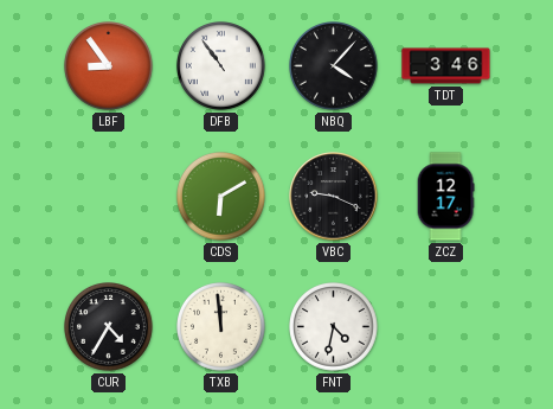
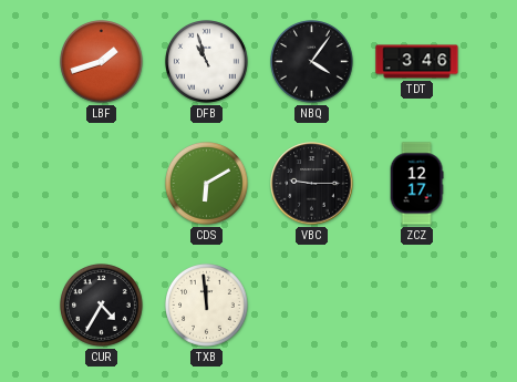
LBF: 8:54 -> 1:42
DFB: 10:54 -> 10:57
NBQ: 4:07 -> 4:06
VBC: 9:19 -> 9:15
FNT: 4:32 -> none
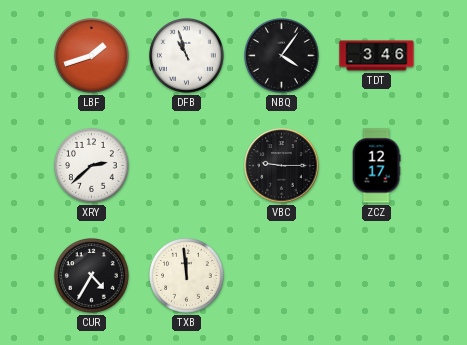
XRY: none -> 2:38
CDS: 6:10 -> none
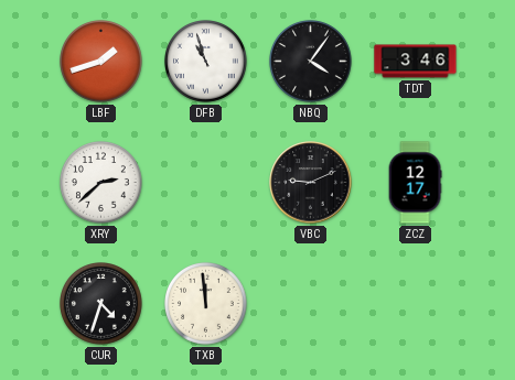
VBC: 9:15 -> 9:11
CUR: 4:35 -> 4:33
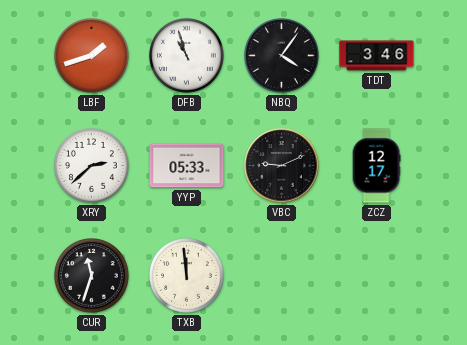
YYP: none -> 05:33
CUR: 4:33 -> 11:33
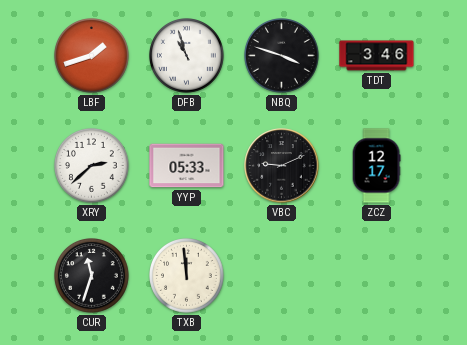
NBQ: 4:06 -> 3:48
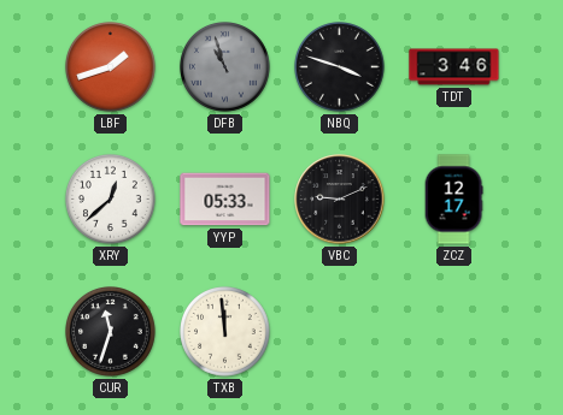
DFB dial: white -> grey
XRY: 2:38 -> 12:38
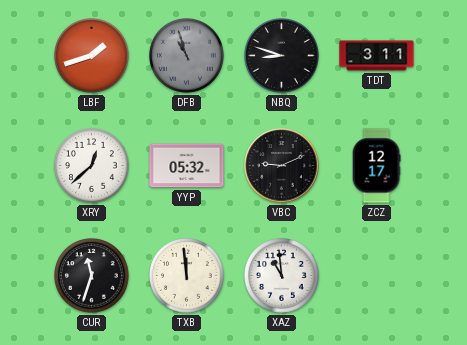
NBQ: 3:48 -> 8:48
TDT: 3:46 -> 3:11
YYP: 05:33 -> 05:32
XAZ: none -> 10:59
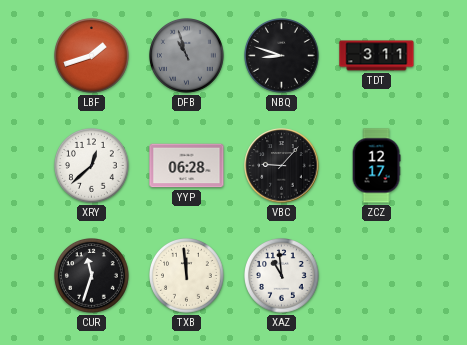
YYP: 05:32 -> 06:28
VBC: 9:11 -> 9:07
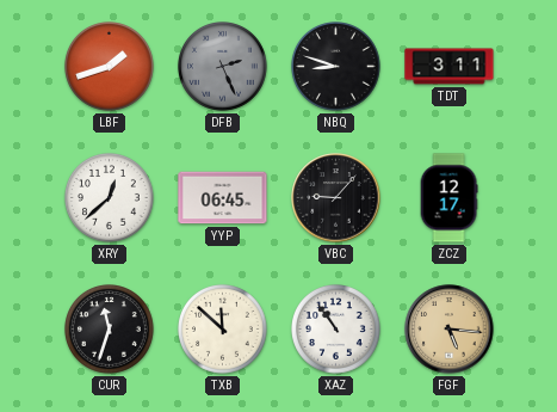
DFB: 10:57 -> 2:26
YYP: 06:28 -> 06:45
TXB: 11:59 -> 11:52
XAZ: 10:59 -> 10:54
FGF: none -> 5:16
